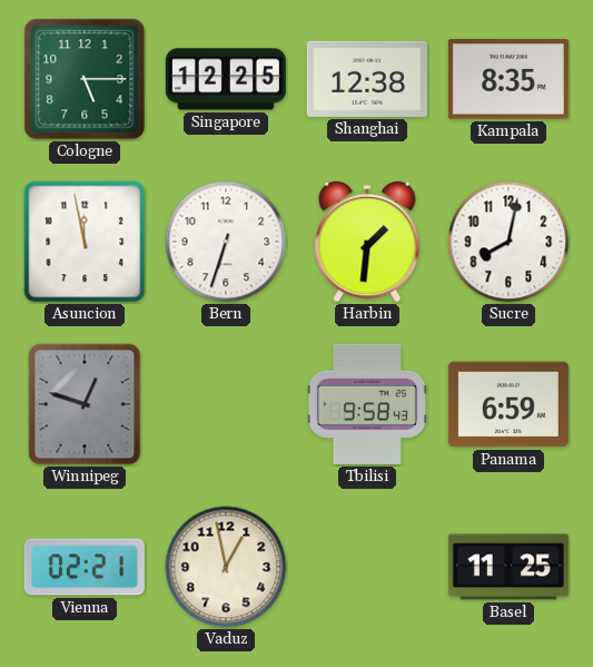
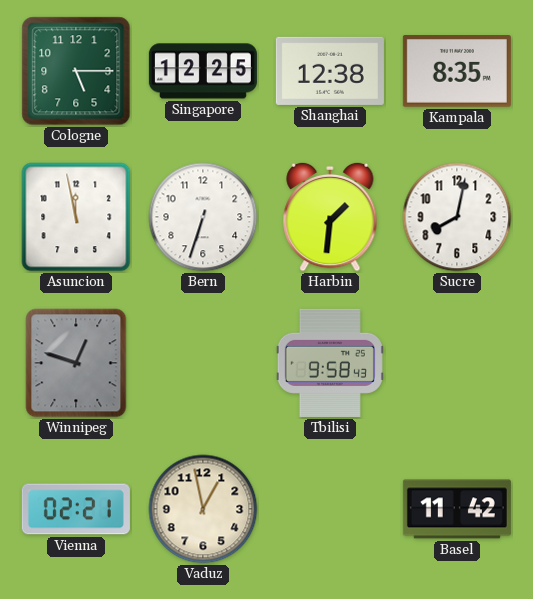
Panama: 6:59 -> none
Basel: 11:25 -> 11:42
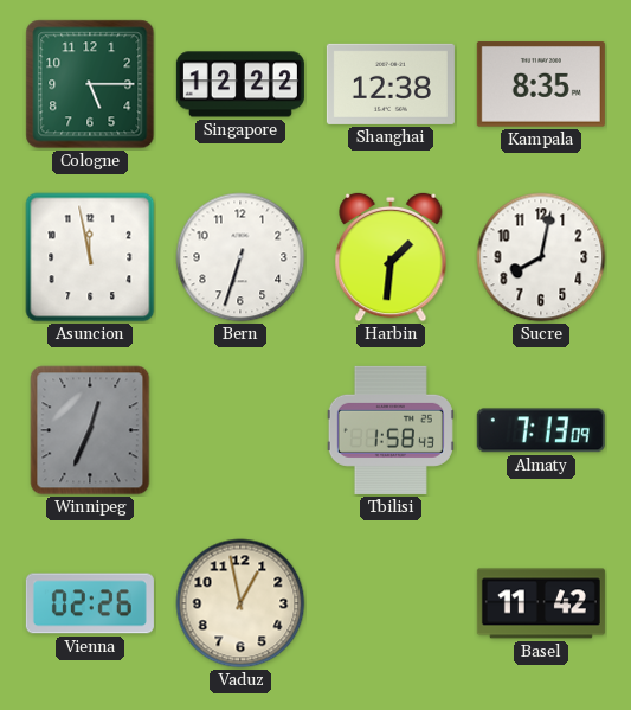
Singapore: 12:25 -> 12:22
Winnipeg: 12:48 -> 12:34
Tbilisi: 9:58 -> 1:58
Almaty: none -> 7:13
Vienna: 02:21 -> 02:26
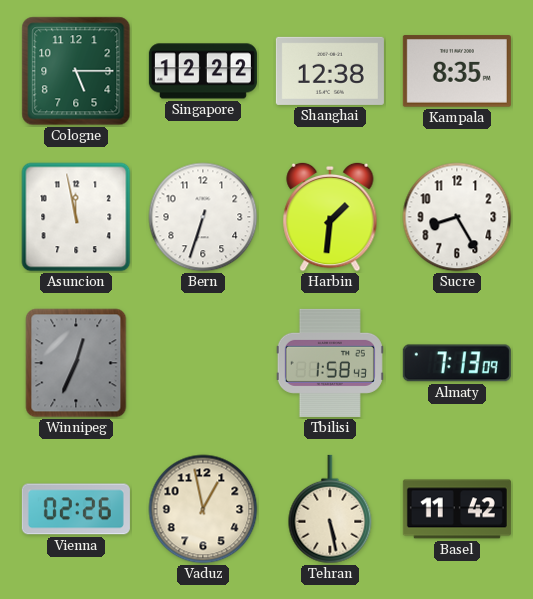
Sucre: 8:02 -> 8:25
Tehran: none -> 5:28
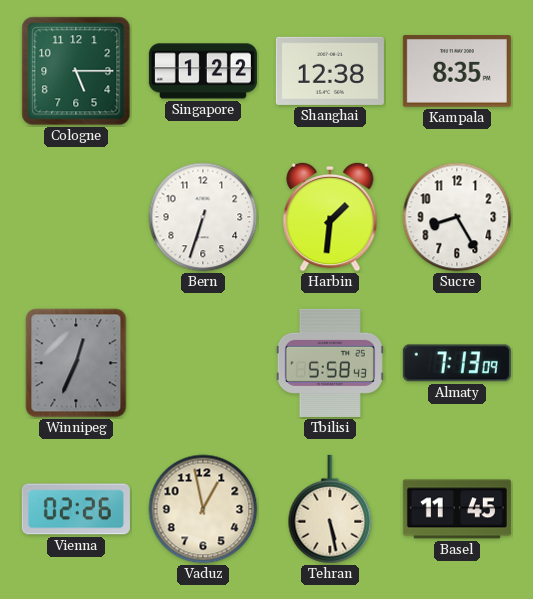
Singapore: 12:22 -> 1:22
Asuncion: 11:58 -> none
Tbilisi: 1:58 -> 5:58
Basel: 11:42 -> 11:45
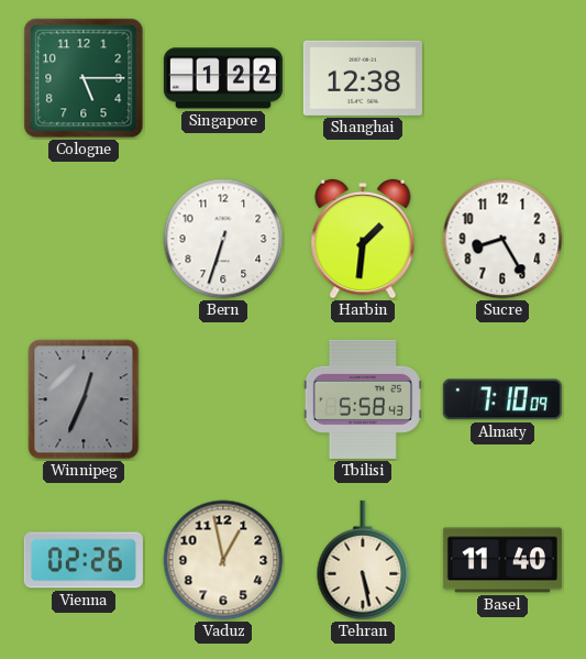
Kampala: 8:35 -> none
Almaty: 7:13 -> 7:10
Basel: 11:45 -> 11:40
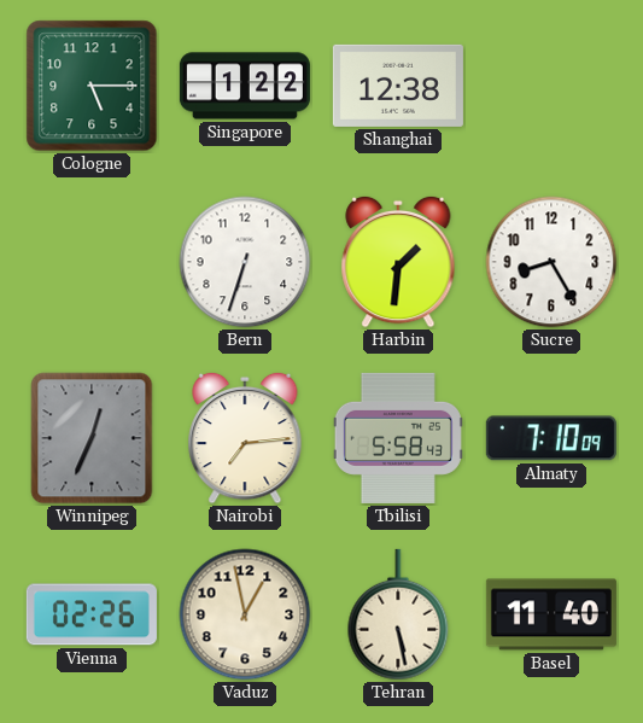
Nairobi: none -> 7:14
